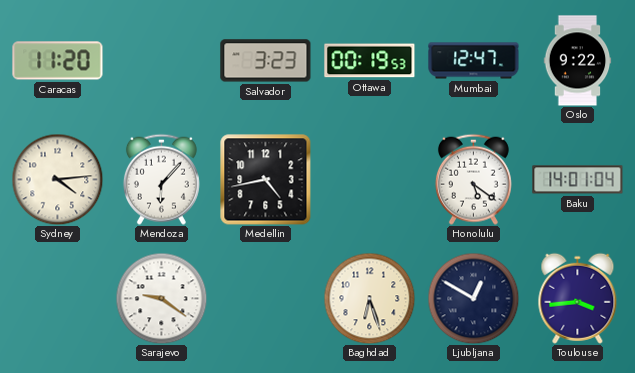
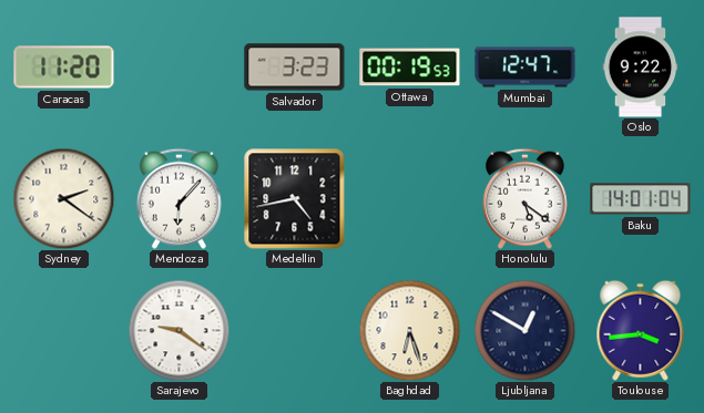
Sydney: 4:14 -> 2:21
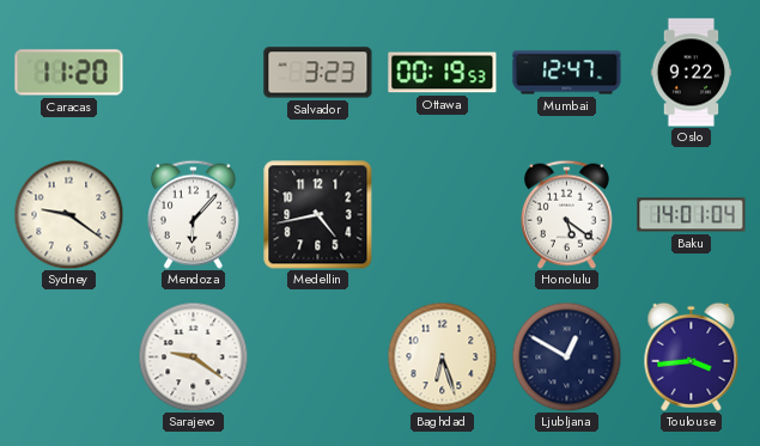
Sydney: 2:21 -> 9:21
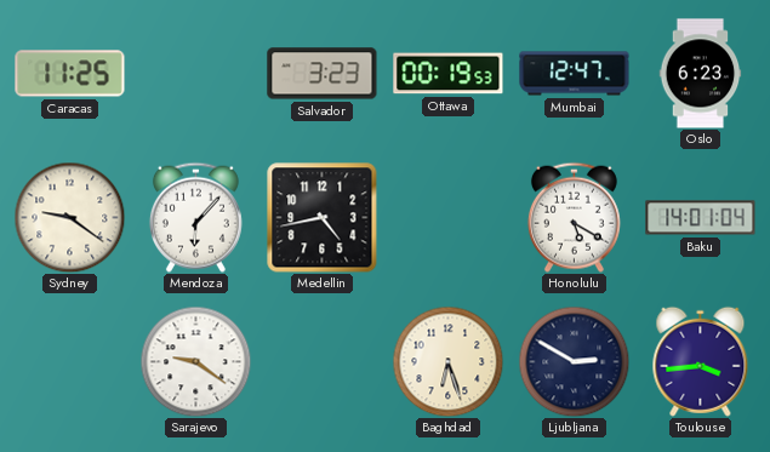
Caracas: 11:20 -> 11:25
Oslo: 9:22 -> 6:23
Honolulu: 5:21 -> 5:20
Ljubljana: 12:50 -> 2:50
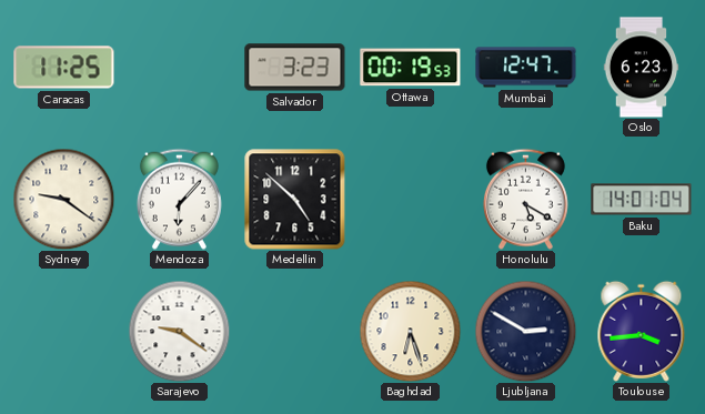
Medellin: 4:43 -> 4:52
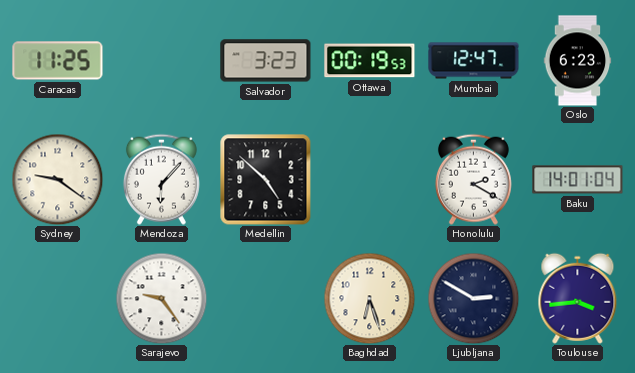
Honolulu: 5:20 -> 2:20
Sarajevo: 9:21 -> 9:24
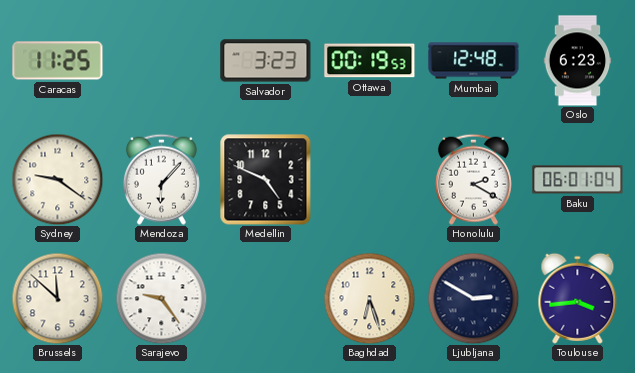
Mumbai: 12:47 -> 12:48
Medellin: 4:52 -> 4:49
Baku: 14:01 -> 06:01
Brussels: none -> 11:52
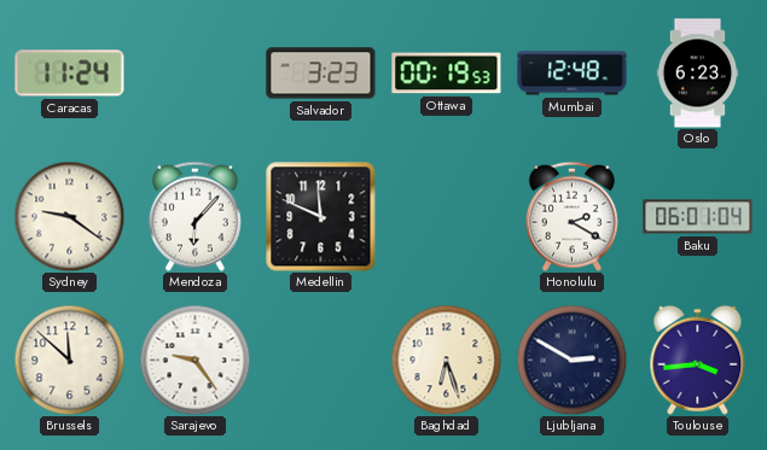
Caracas: 11:25 -> 11:24
Medellin: 4:49 -> 11:49
